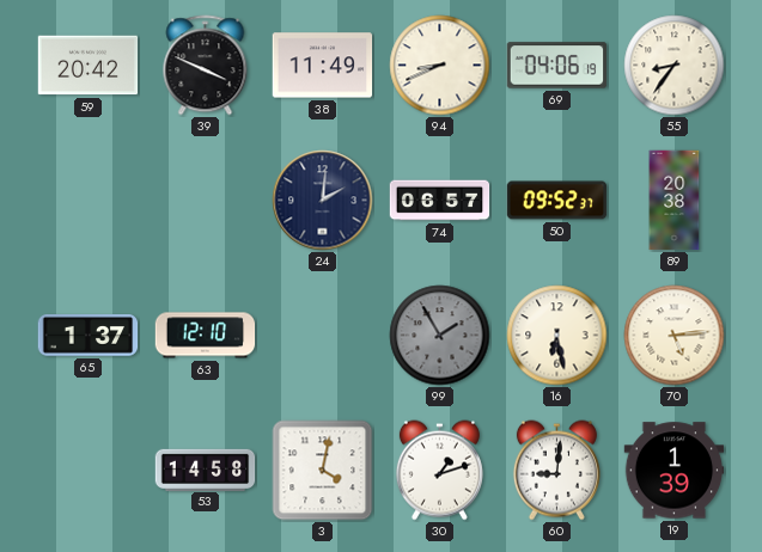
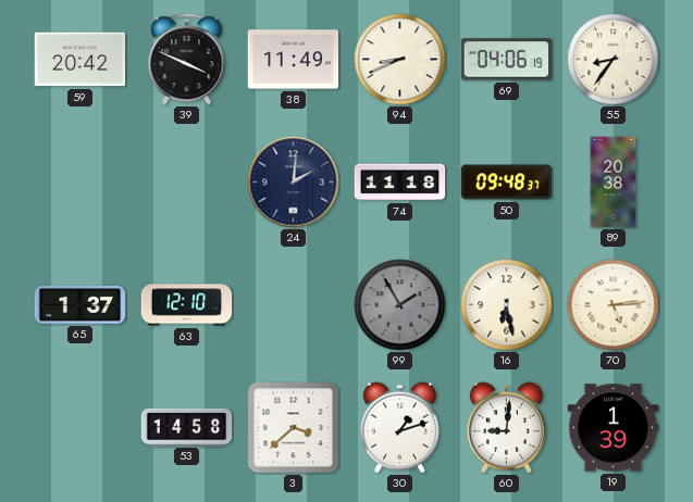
74: 06:57 -> 11:18
50: 09:52 -> 09:48
3: 4:02 -> 3:38
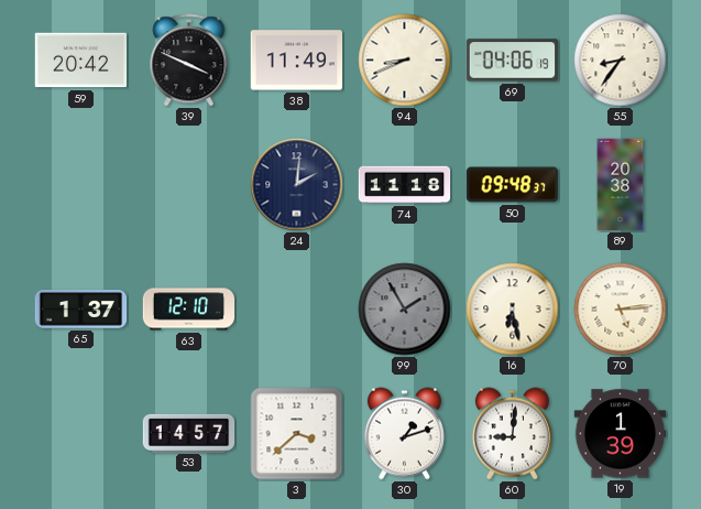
53: 14:58 -> 14:57
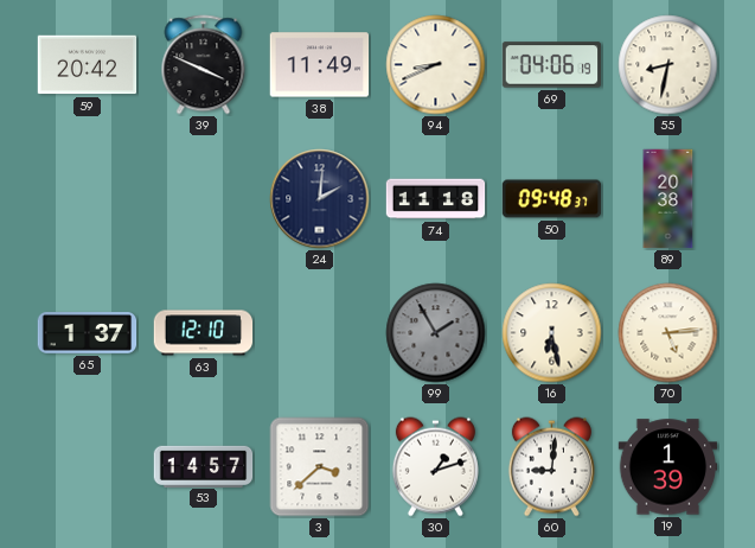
55: 8:36 -> 8:32
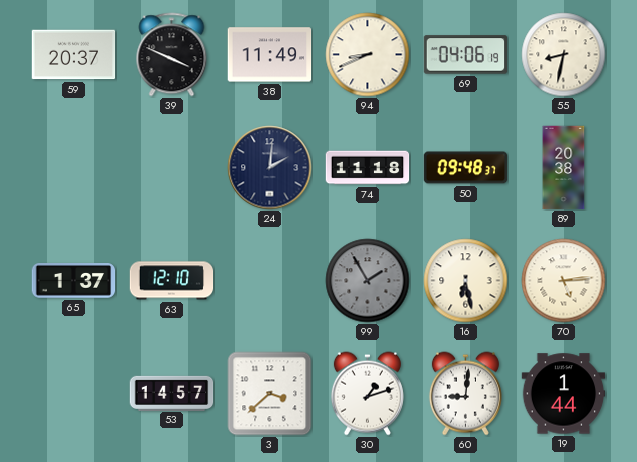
59: 20:42 -> 20:37
19: 1:39 -> 1:44
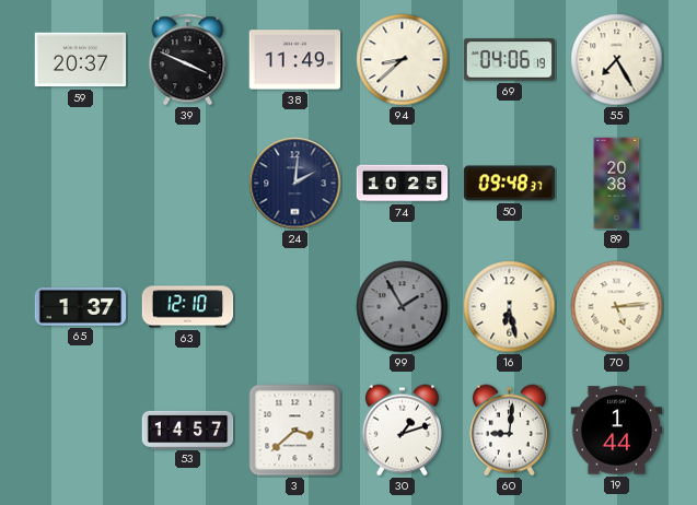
94: 8:41 -> 8:38
55: 8:32 -> 7:25
74: 11:18 -> 10:25
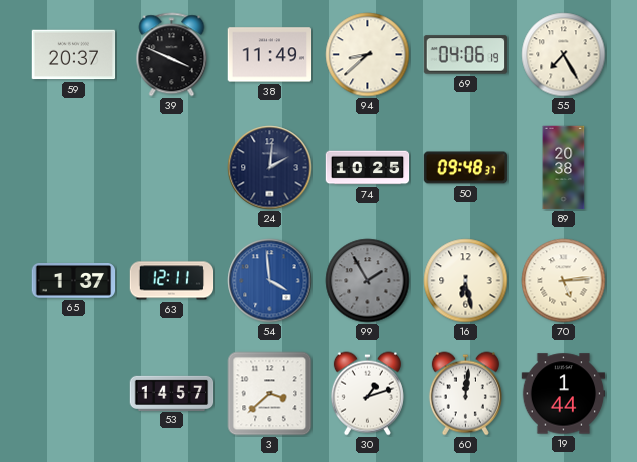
63: 12:10 -> 12:11
54: none -> 3:59
60: 9:01 -> 12:01
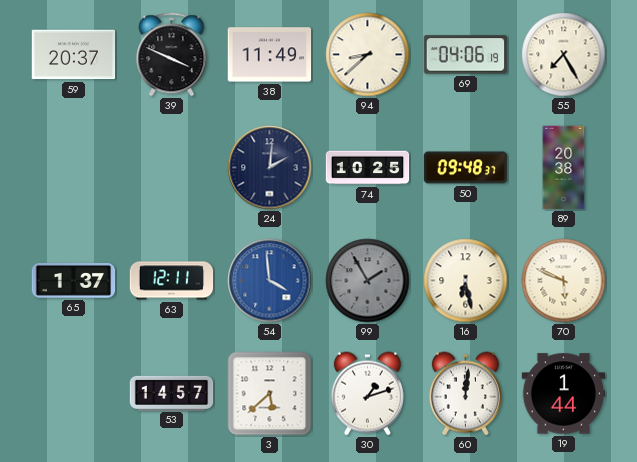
70: 5:14 -> 5:49
3: 3:38 -> 5:38
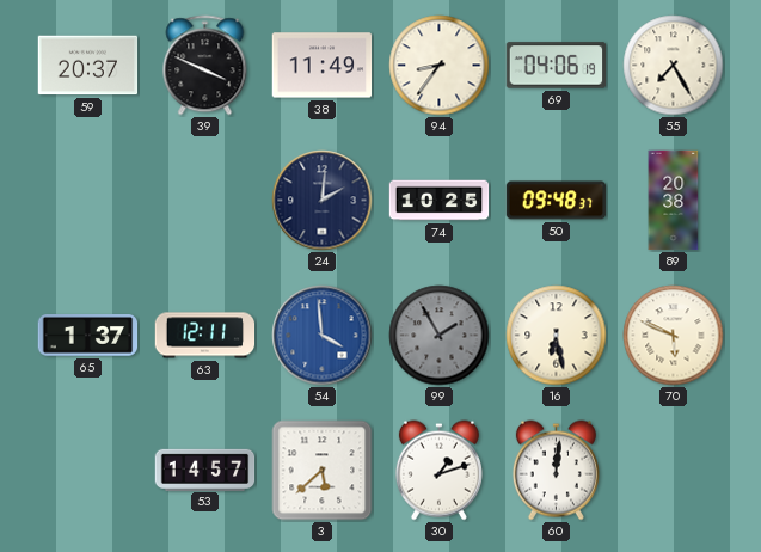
94: 8:38 -> 8:36
19: 1:44 -> none
